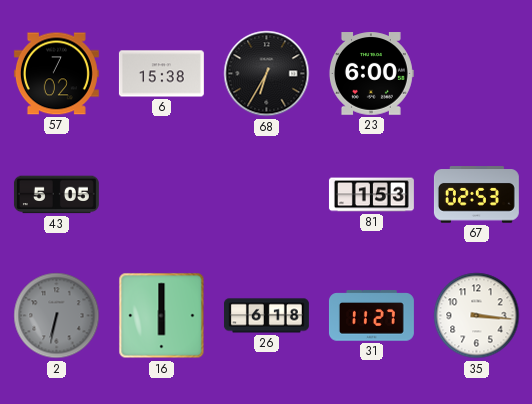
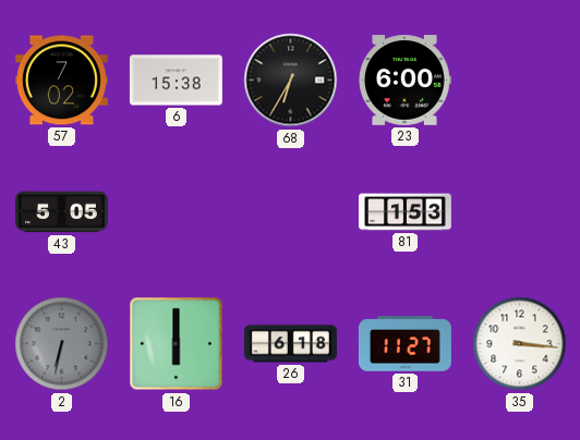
67: 02:53 -> none
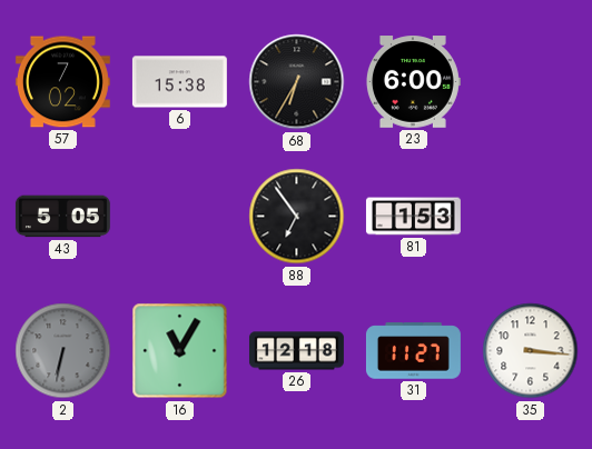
88: none -> 6:54
16: 6:00 -> 11:05
26: 6:18 -> 12:18
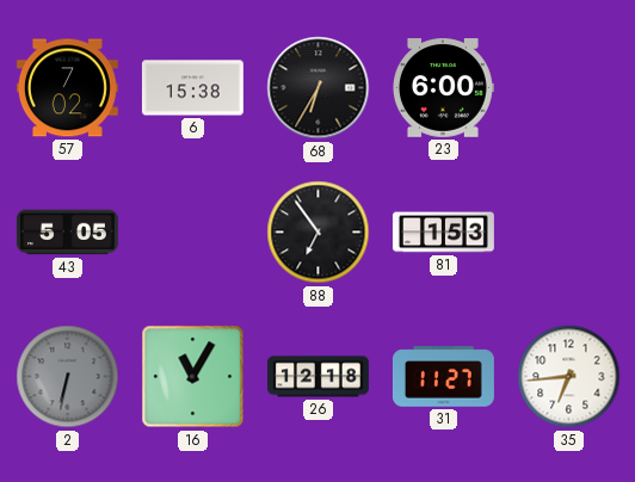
35: 3:16 -> 6:44
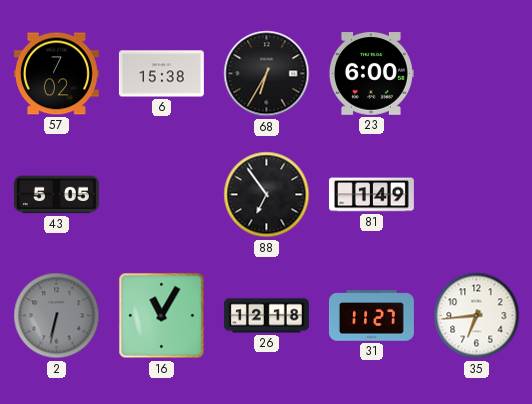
81: 1:53 -> 1:49
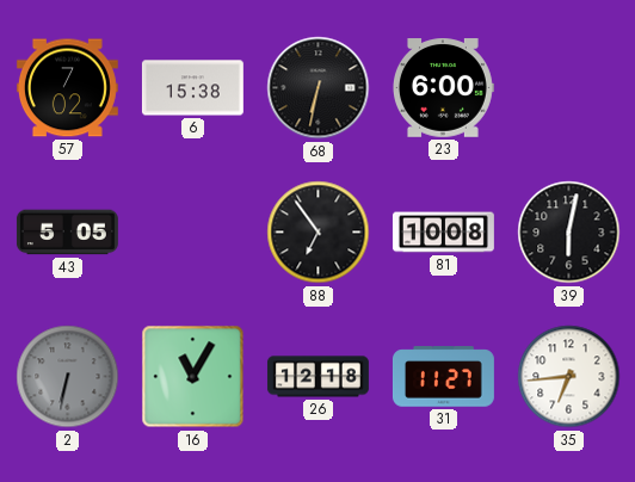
68: 6:35 -> 6:32
81: 1:49 -> 10:08
39: none -> 6:02
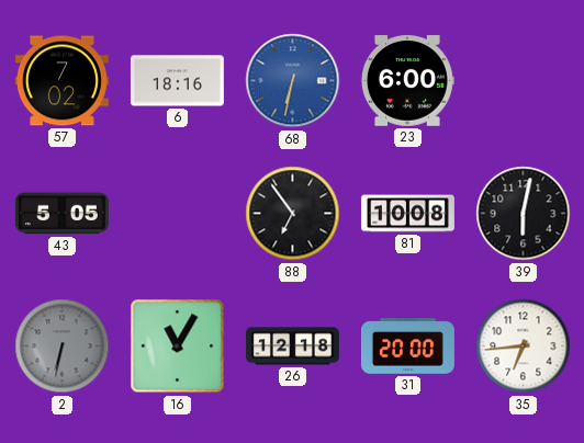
6: 15:38 -> 18:16
68 dial: black -> blue
31: 11:27 -> 20:00
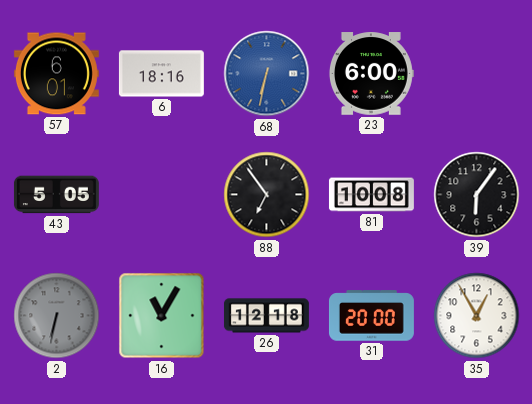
57: 7:02 -> 6:01
39: 6:02 -> 6:06
35: 6:44 -> 12:55
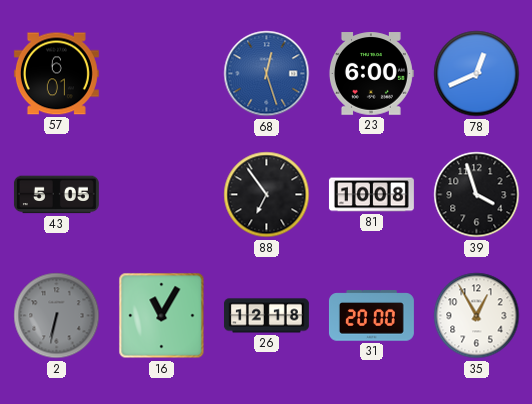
6: 18:16 -> none
68: 6:32 -> 12:27
78: none -> 12:41
39: 6:06 -> 3:57
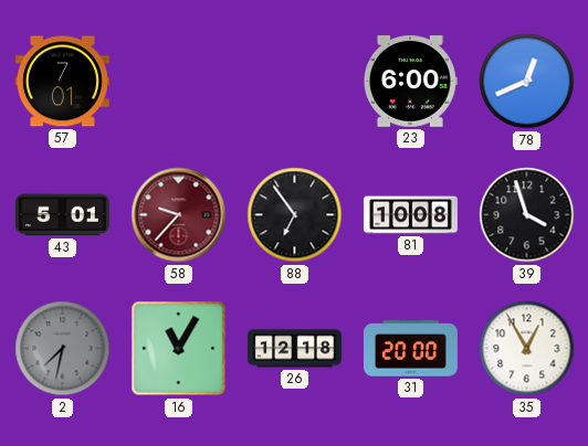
57: 6:01 -> 7:01
68: 12:27 -> none
43: 5:05 -> 5:01
58: none -> 9:37
2: 6:32 -> 7:32
